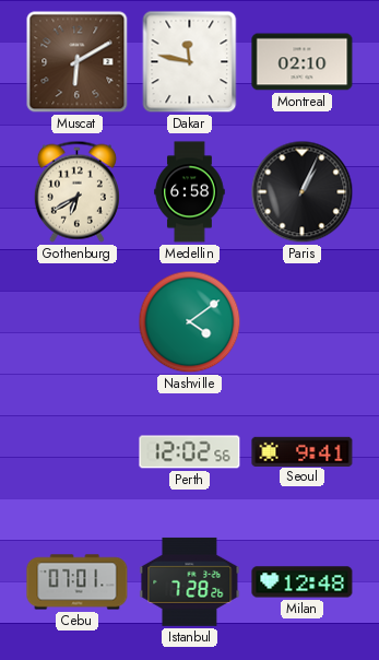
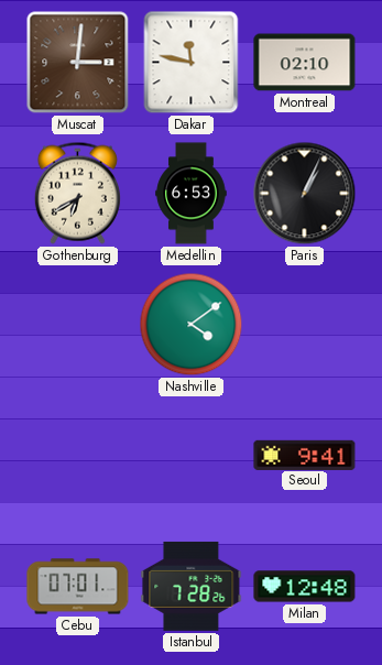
Muscat: 6:10 -> 3:01
Medellin: 6:58 -> 6:53
Perth: 12:02 -> none
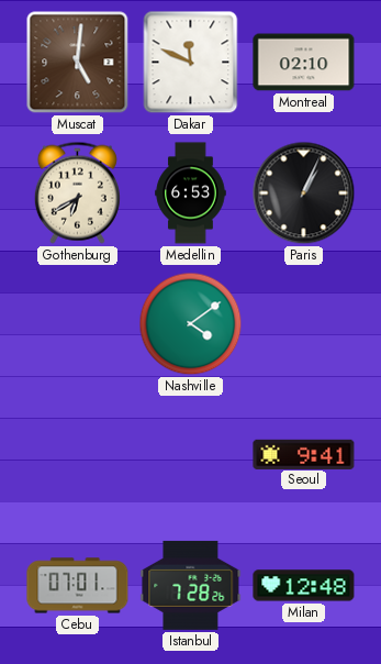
Muscat: 3:01 -> 5:01
Dakar: 11:47 -> 11:49
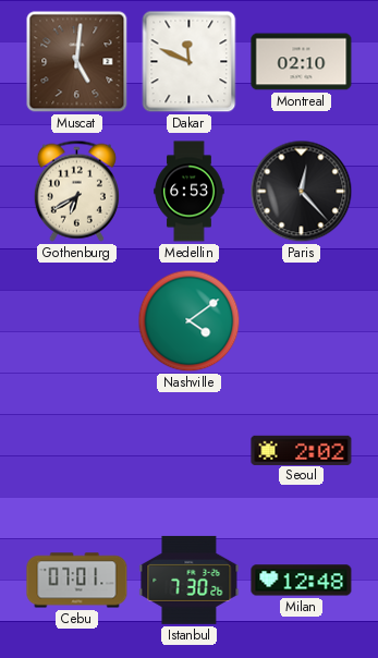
Paris: 1:04 -> 12:23
Seoul: 9:41 -> 2:02
Istanbul: 7:28 -> 7:30
